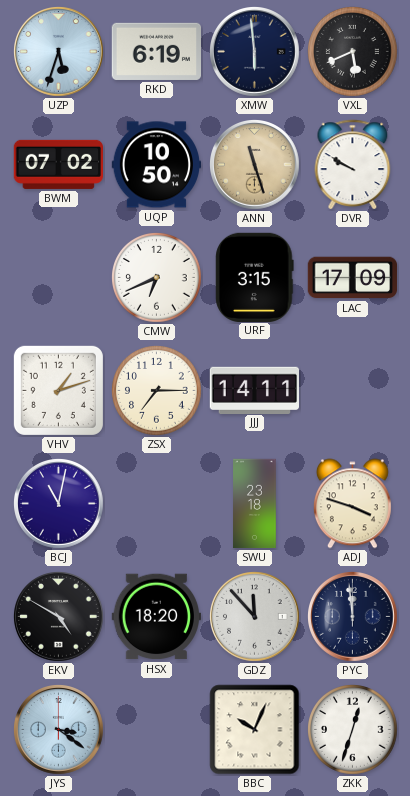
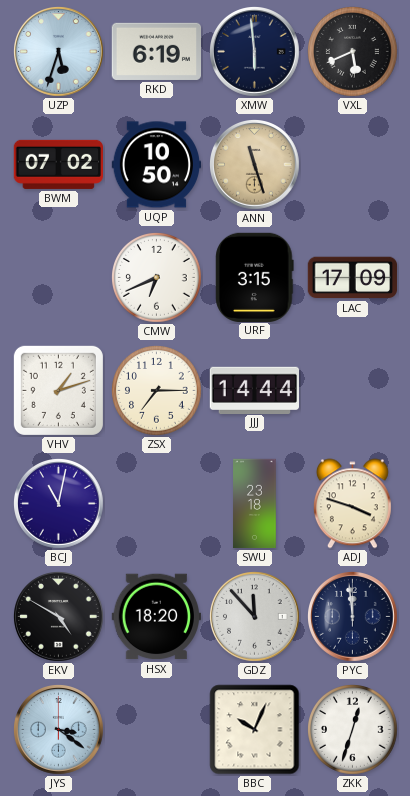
DVR: 9:50 -> none
JJJ: 14:11 -> 14:44
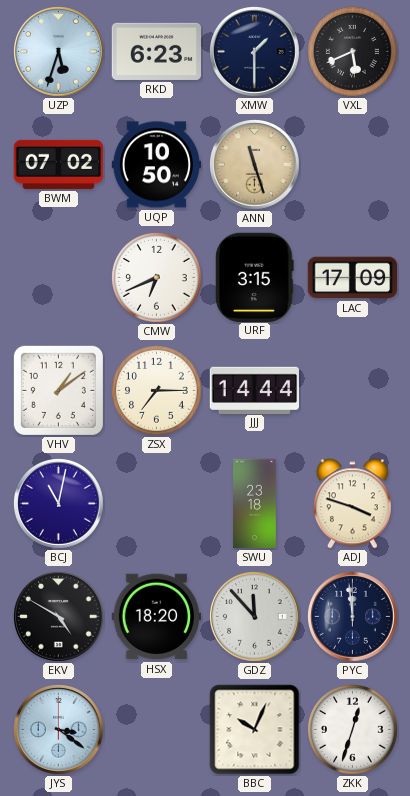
RKD: 6:19 -> 6:23
XMW: 5:59 -> 1:30
VHV: 1:12 -> 1:09
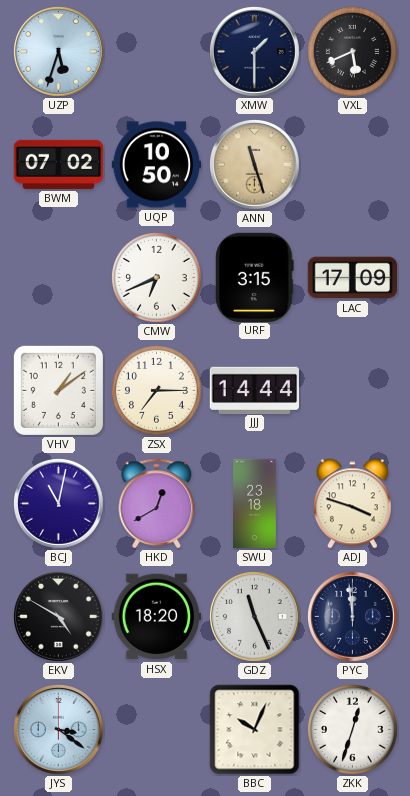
RKD: 6:23 -> none
HKD: none -> 12:40
GDZ: 11:53 -> 11:26
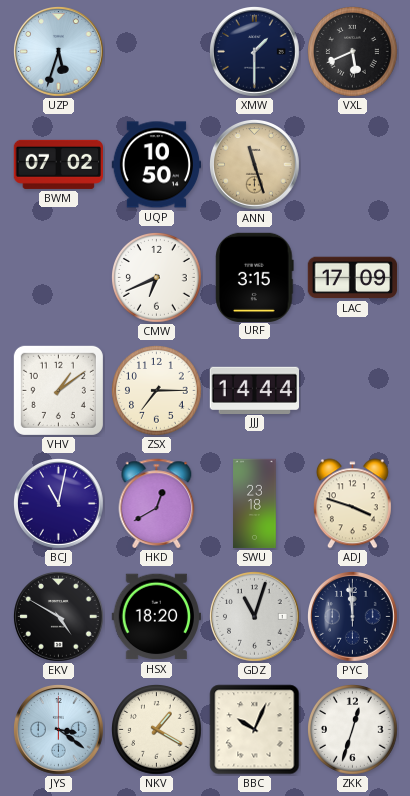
GDZ: 11:26 -> 11:03
NKV: none -> 1:20
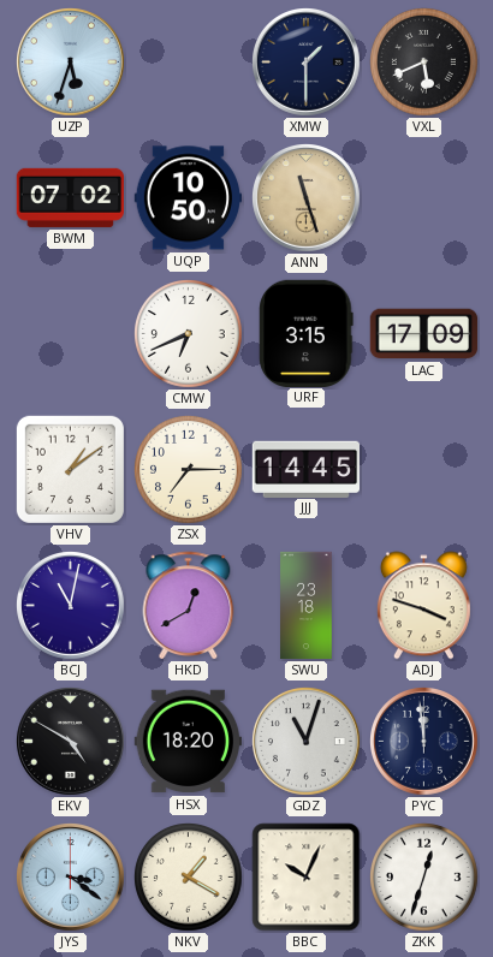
JJJ: 14:44 -> 14:45
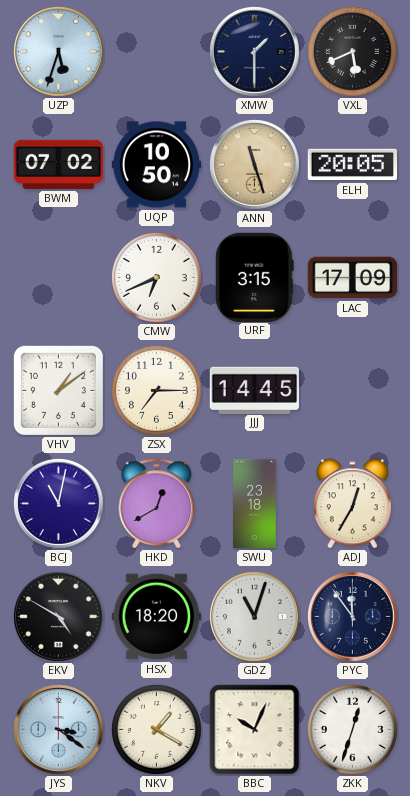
ELH: none -> 20:05
ADJ: 3:48 -> 12:35
PYC: 11:59 -> 11:54
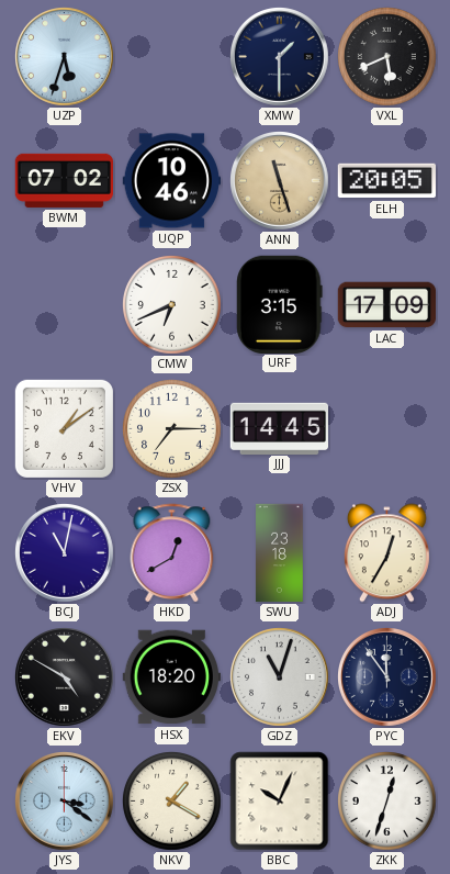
UQP: 10:50 -> 10:46
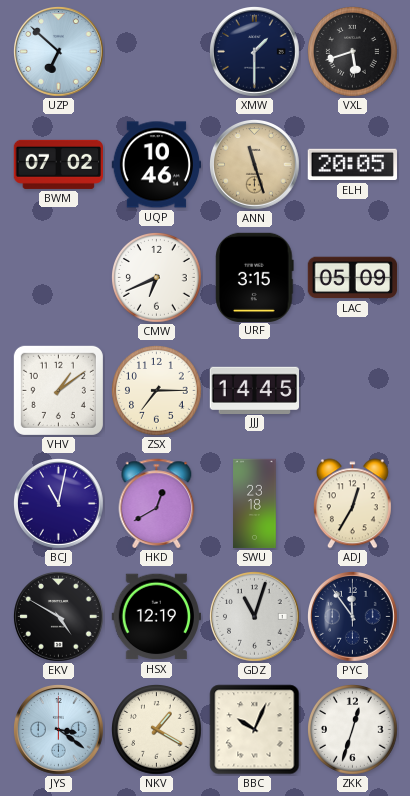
UZP: 5:33 -> 6:52
VXL: 5:41 -> 5:42
LAC: 17:09 -> 05:09
HSX: 18:20 -> 12:19
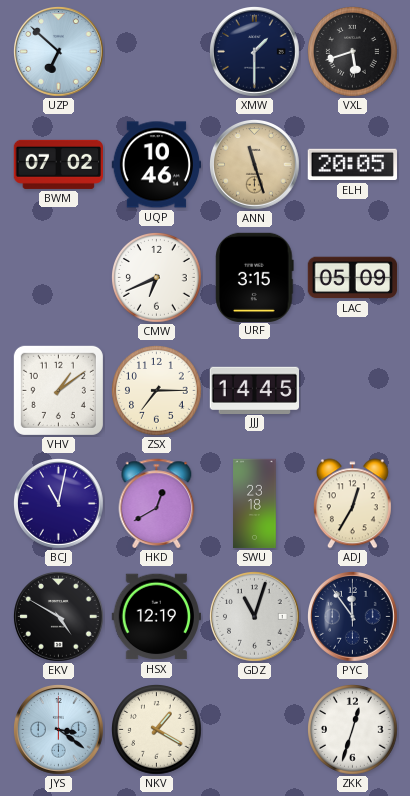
BBC: 10:04 -> none
